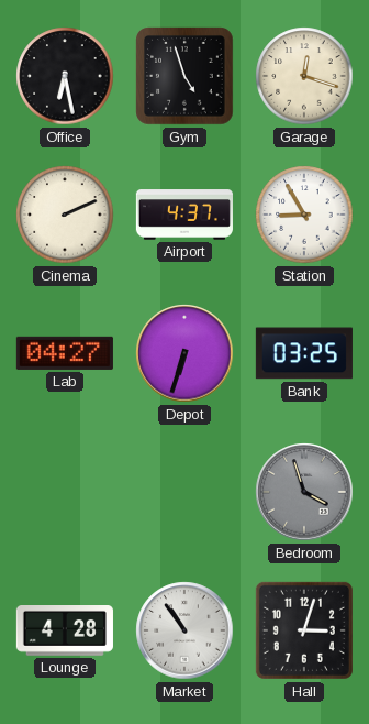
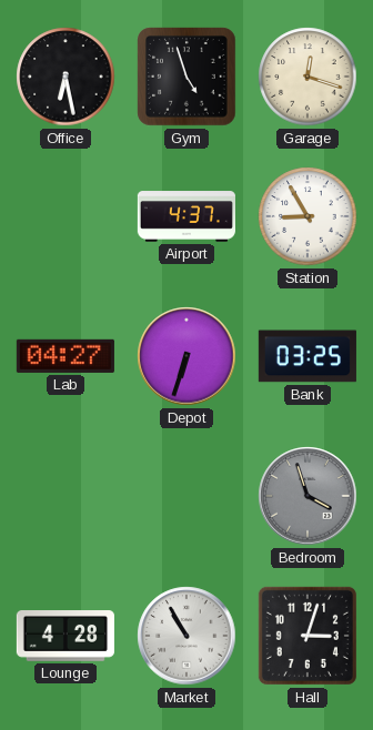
Cinema: 2:11 -> none
Market: 10:54 -> 10:55
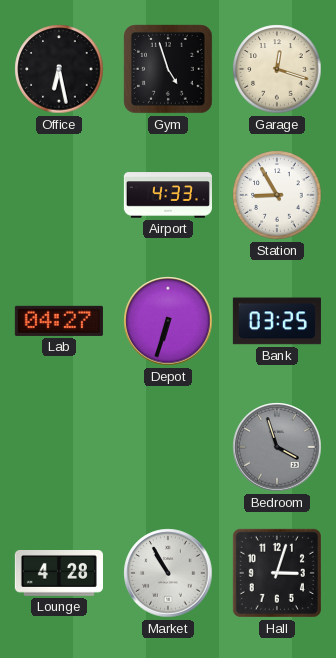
Airport: 4:37 -> 4:33
